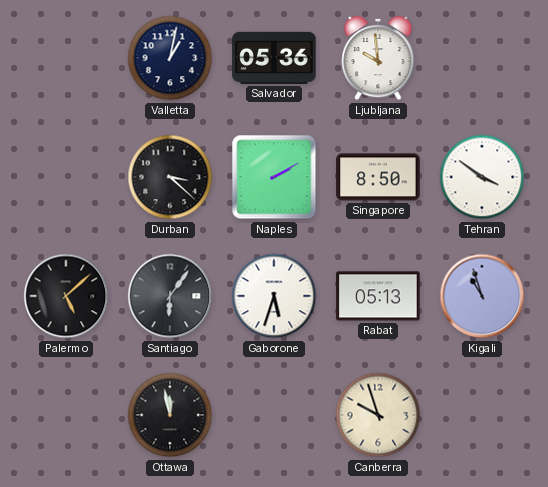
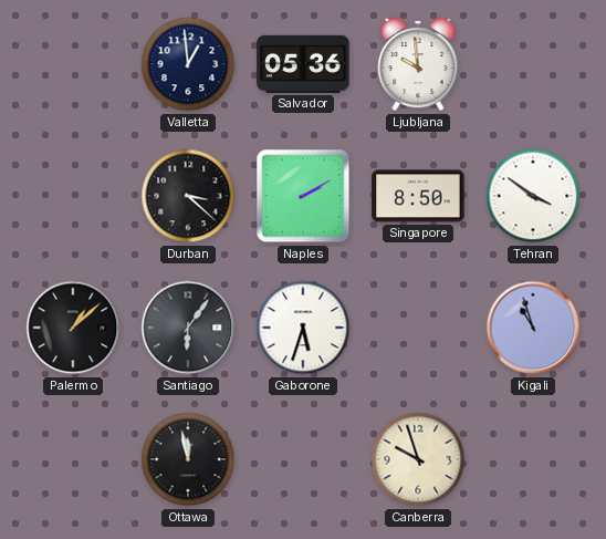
Valletta: 1:02 -> 12:59
Palermo: 5:08 -> 1:08
Rabat: 05:13 -> none
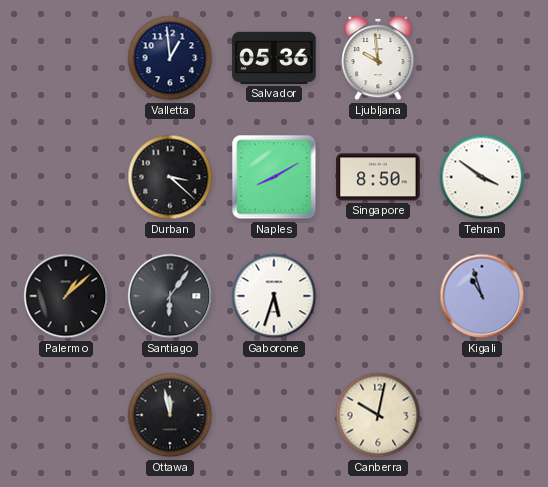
Naples: 2:10 -> 8:10
Canberra: 9:57 -> 10:02
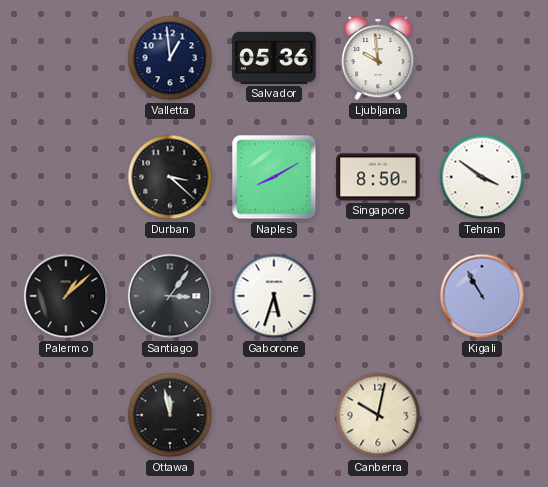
Santiago: 6:06 -> 3:06
Kigali: 10:57 -> 10:55
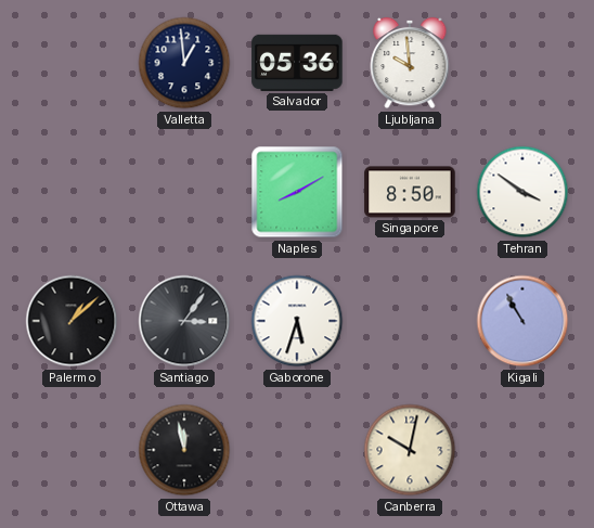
Durban: 3:22 -> none
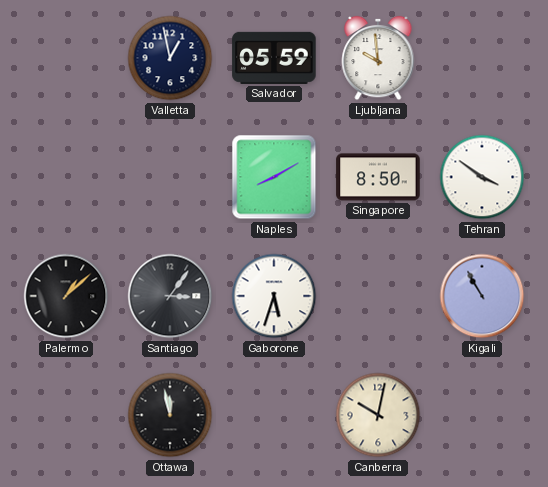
Valletta: 12:59 -> 12:58
Salvador: 05:36 -> 05:59
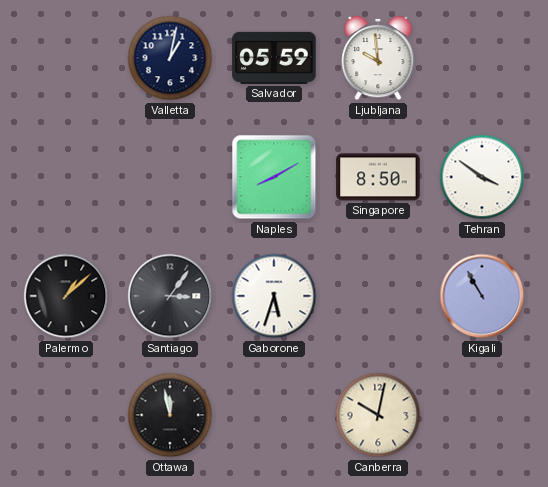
Valletta: 12:58 -> 1:02
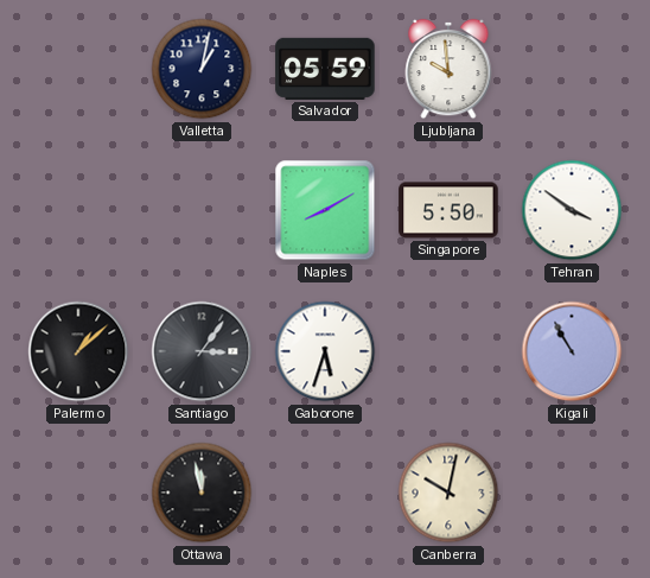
Singapore: 8:50 -> 5:50
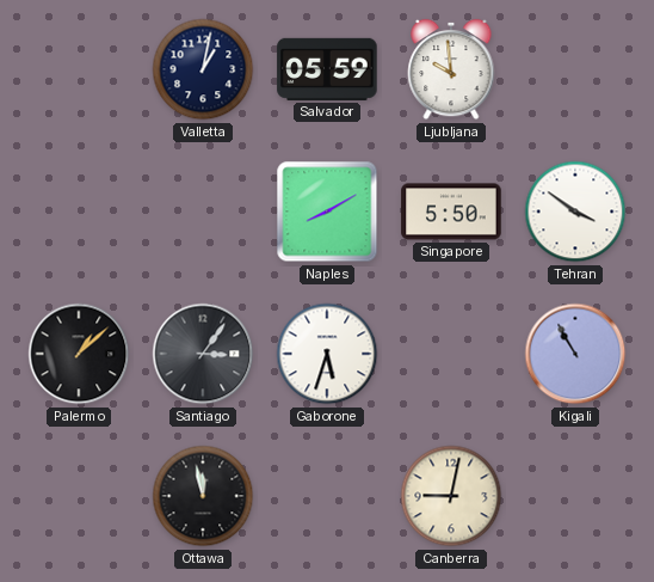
Canberra: 10:02 -> 9:02
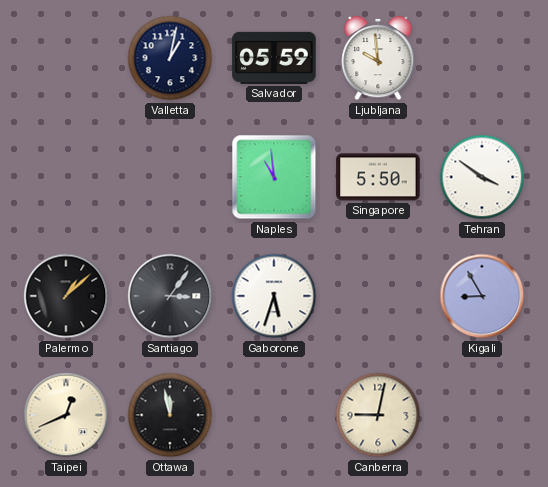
Naples: 8:10 -> 10:59
Kigali: 10:55 -> 8:55
Taipei: none -> 12:41
